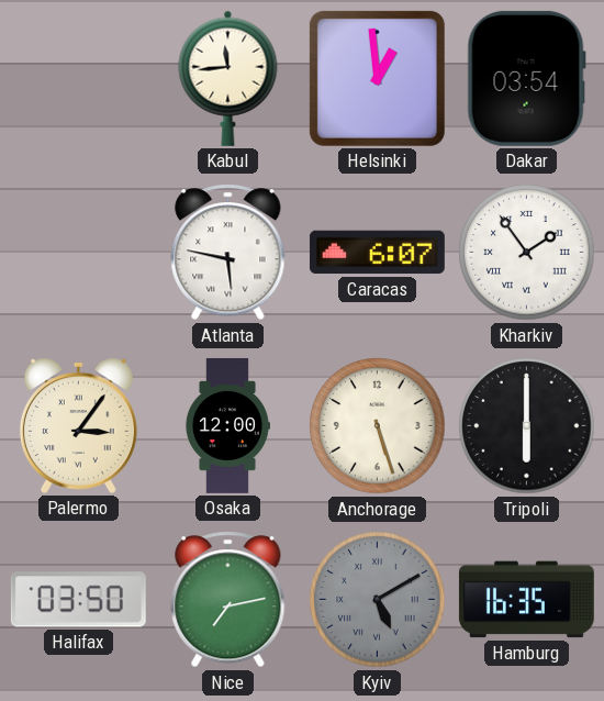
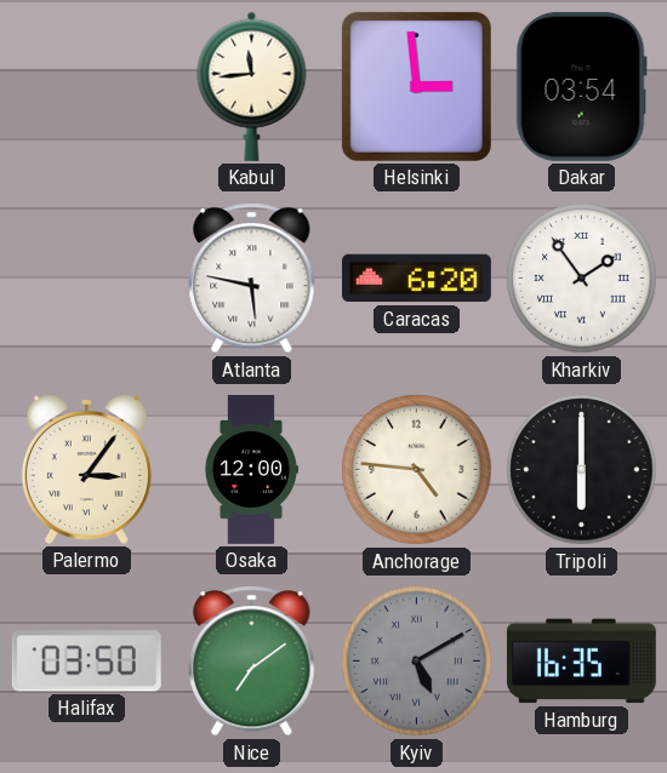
Helsinki: 12:59 -> 2:59
Caracas: 6:07 -> 6:20
Anchorage: 5:27 -> 4:46
Nice: 7:13 -> 7:09
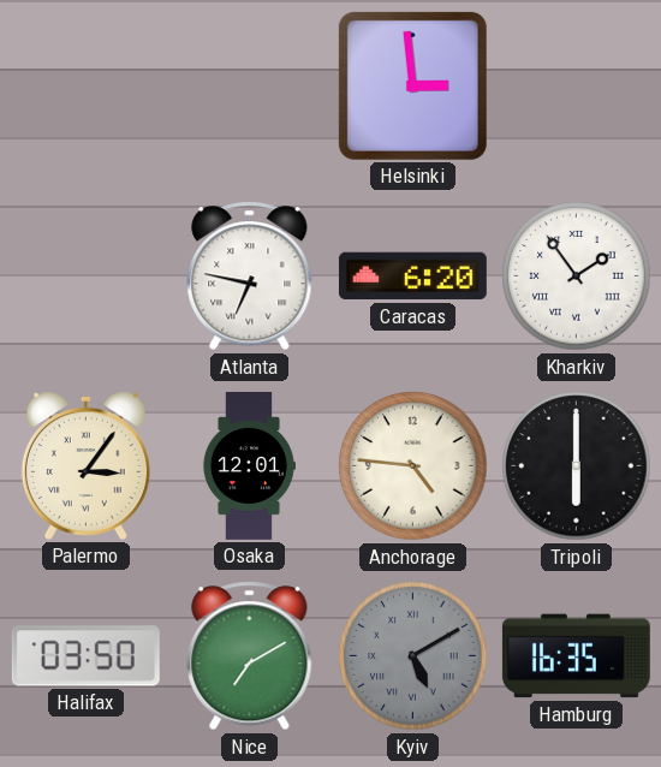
Kabul: 11:44 -> none
Dakar: 03:54 -> none
Atlanta: 5:47 -> 6:47
Osaka: 12:00 -> 12:01
Nice: 7:09 -> 7:10
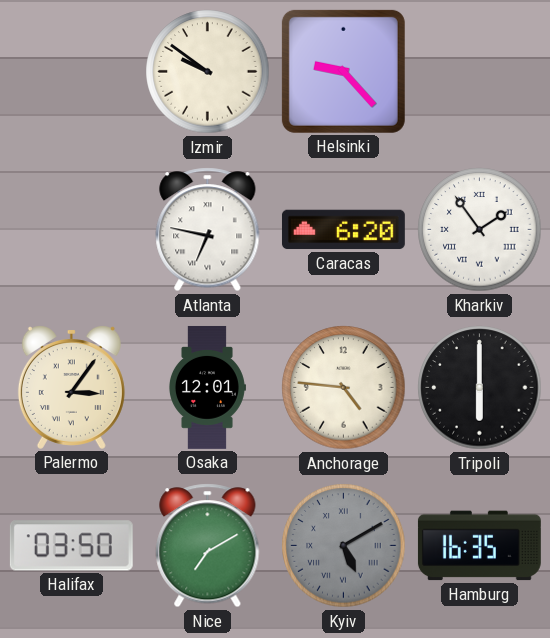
Izmir: none -> 9:51
Helsinki: 2:59 -> 9:23
